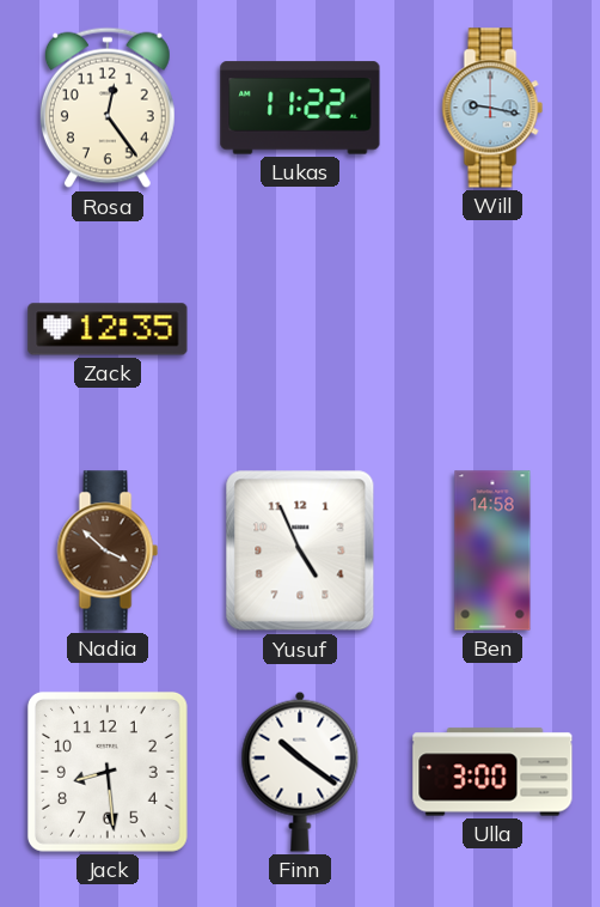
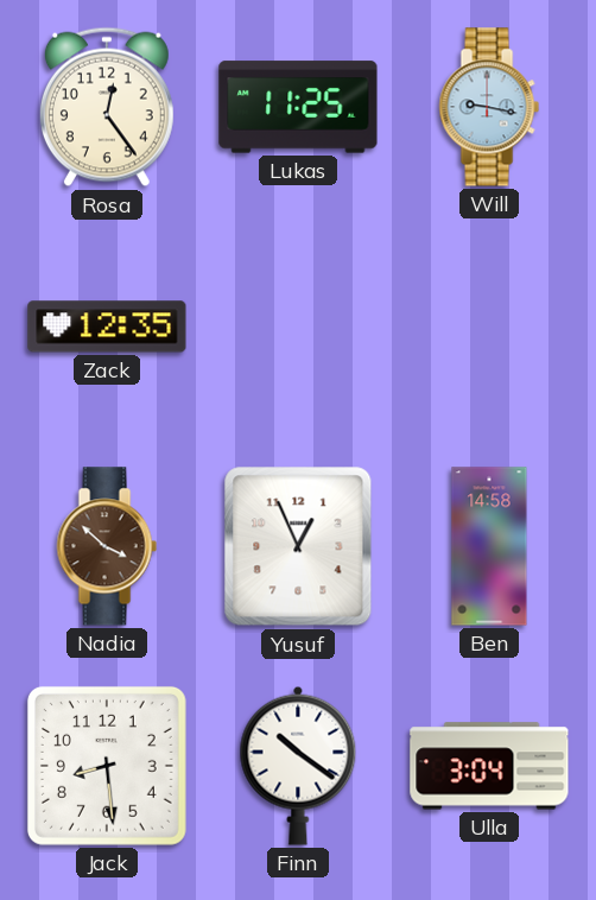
Lukas: 11:22 -> 11:25
Yusuf: 4:56 -> 12:56
Ulla: 3:00 -> 3:04
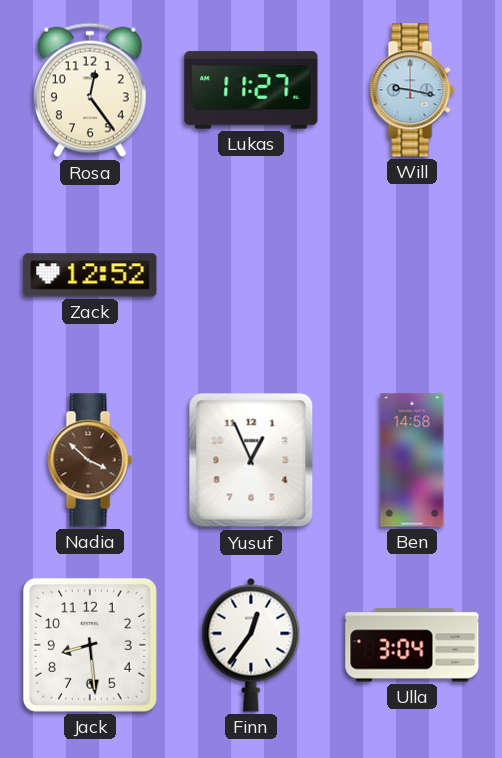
Lukas: 11:25 -> 11:27
Zack: 12:35 -> 12:52
Finn: 10:21 -> 12:36
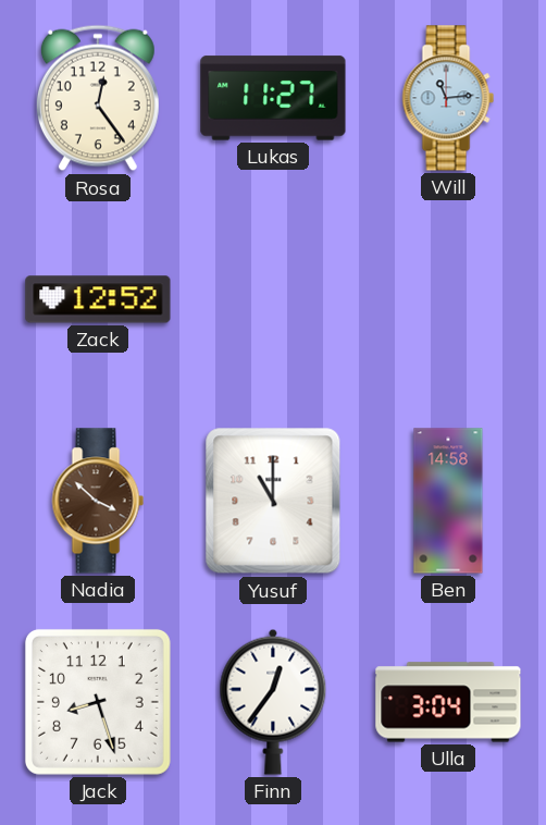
Will: 9:17 -> 11:14
Yusuf: 12:56 -> 11:00
Jack: 8:29 -> 8:27
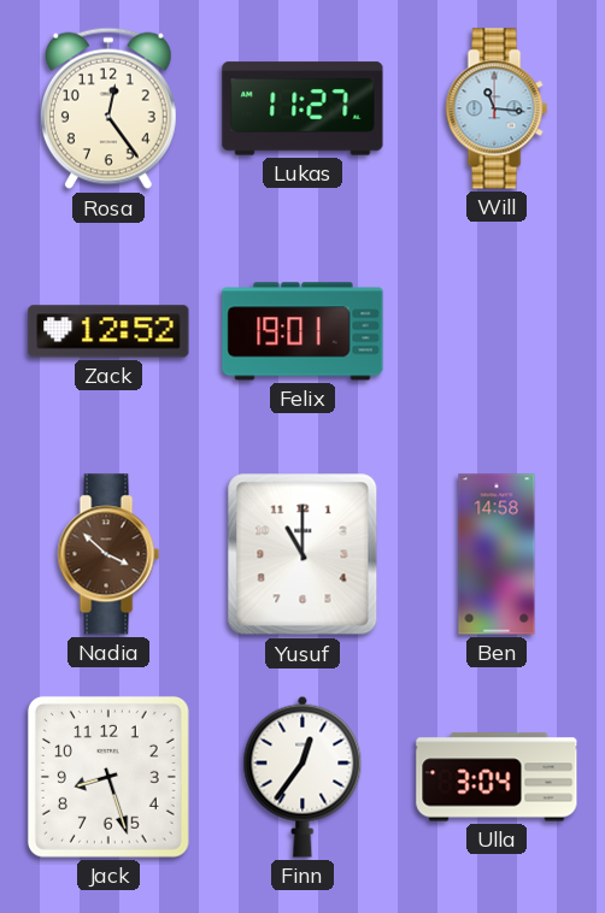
Will: 11:14 -> 11:16
Felix: none -> 19:01
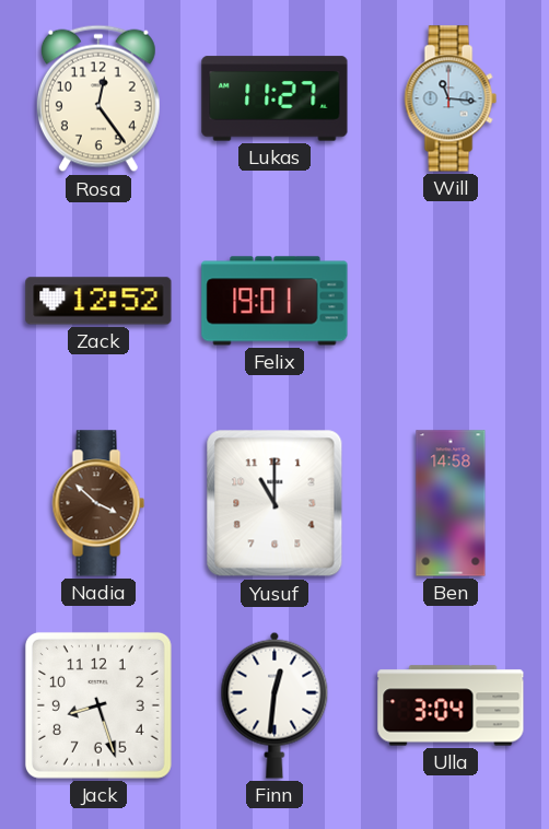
Finn: 12:36 -> 12:31
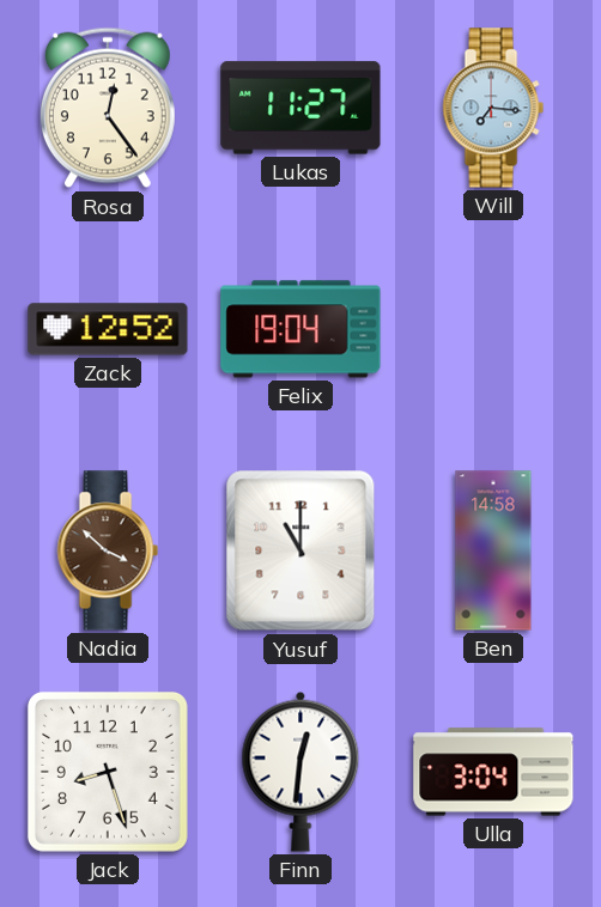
Will: 11:16 -> 7:16
Felix: 19:01 -> 19:04
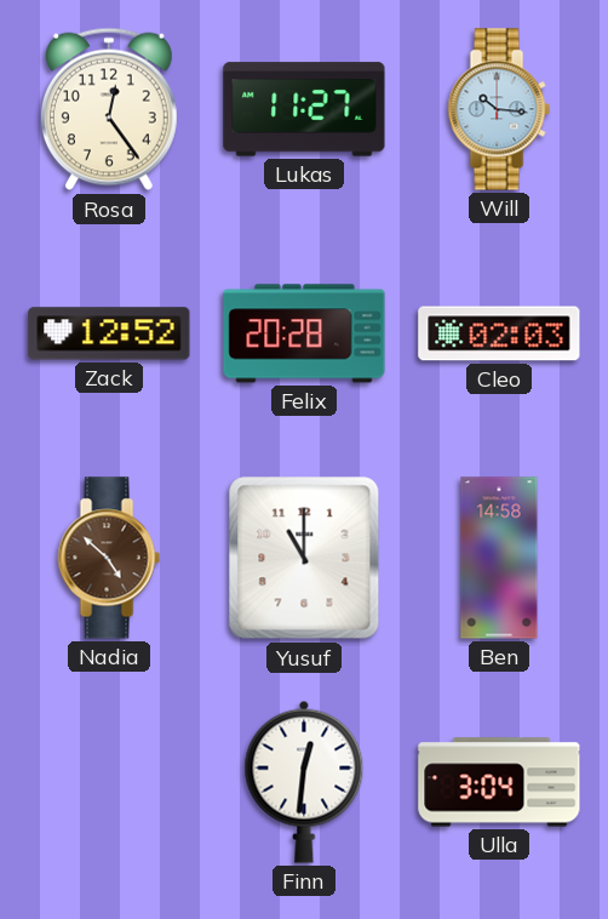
Will: 7:16 -> 10:16
Felix: 19:04 -> 20:28
Cleo: none -> 02:03
Nadia: 3:52 -> 4:52
Jack: 8:27 -> none
